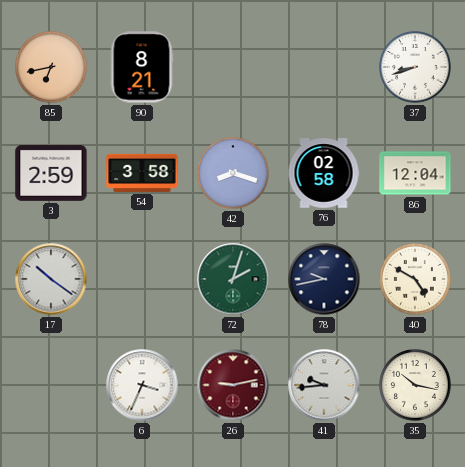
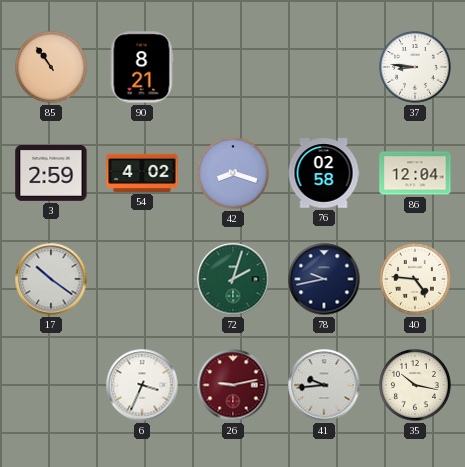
85: 6:43 -> 10:54
37: 8:42 -> 8:46
54: 3:58 -> 4:02
40: 4:50 -> 4:46
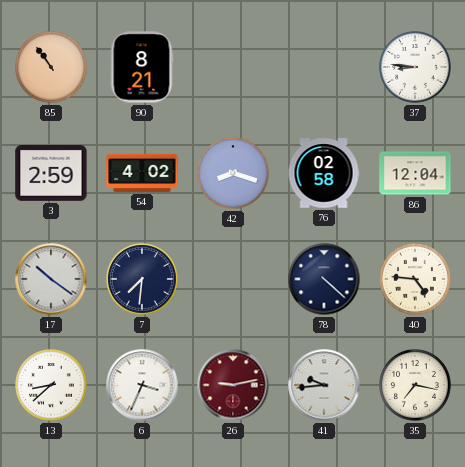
7: none -> 7:31
72: 2:03 -> none
78: 9:43 -> 4:22
13: none -> 8:38
35: 10:17 -> 7:17
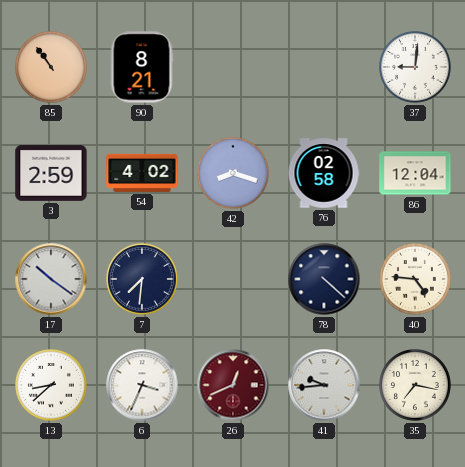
37: 8:46 -> 9:01
26: 9:13 -> 12:41
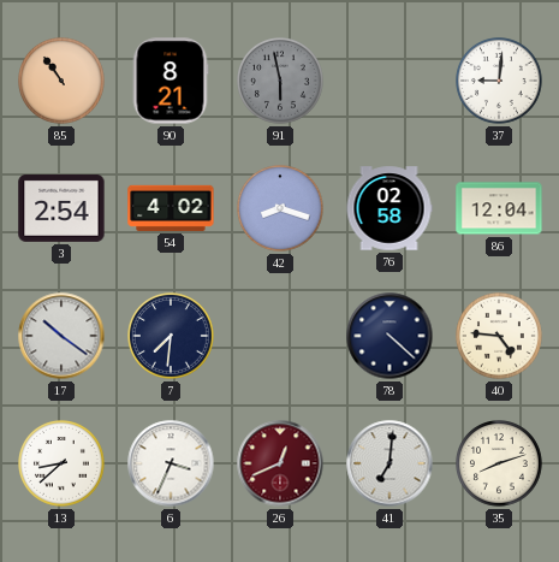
91: none -> 5:58
3: 2:59 -> 2:54
41: 9:44 -> 7:01
35: 7:17 -> 8:12
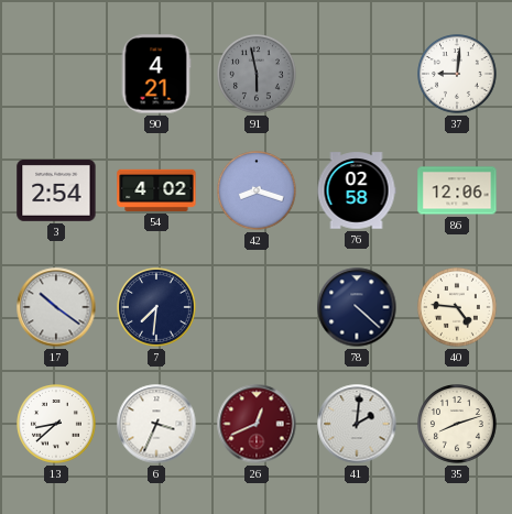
85: 10:54 -> none
90: 8:21 -> 4:21
86: 12:04 -> 12:06
41: 7:01 -> 2:01
